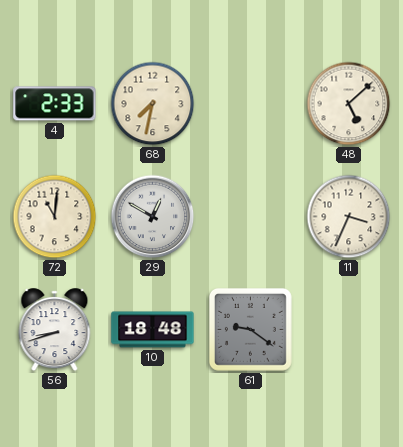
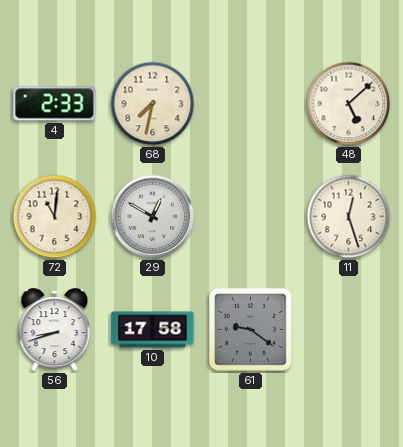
11: 3:34 -> 12:27
10: 18:48 -> 17:58
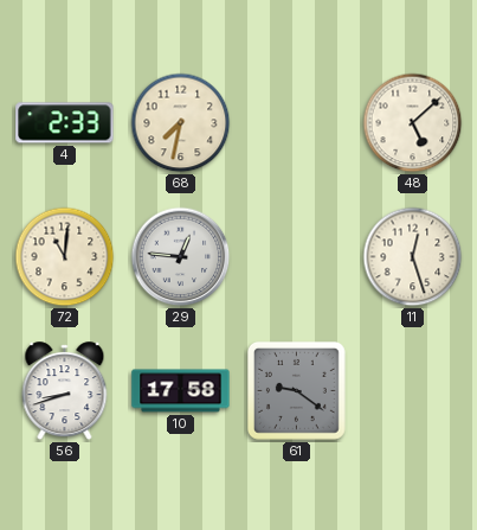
29: 12:50 -> 12:46
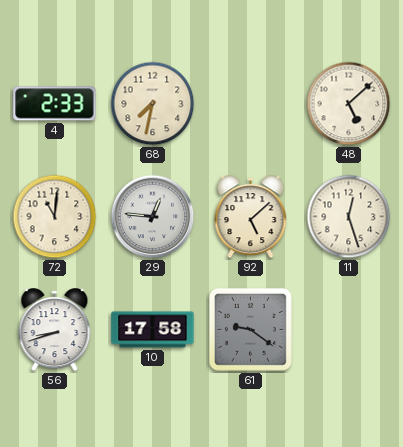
92: none -> 5:08
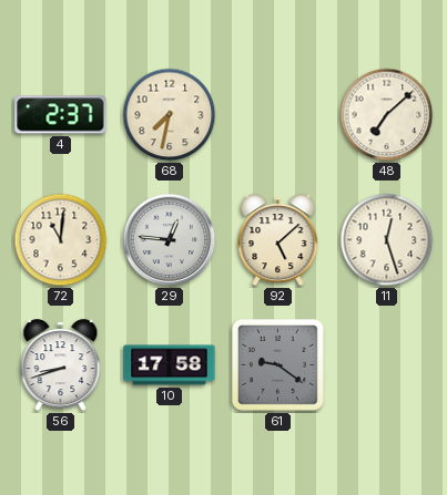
4: 2:33 -> 2:37
48: 5:08 -> 7:08
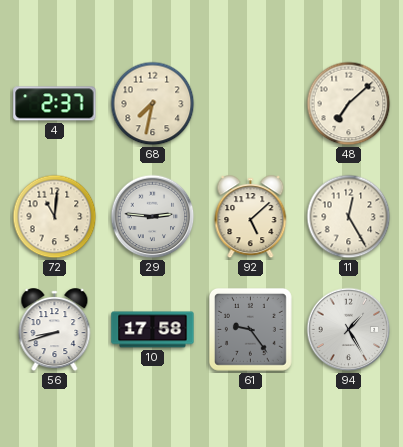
29: 12:46 -> 2:46
11: 12:27 -> 12:25
61: 9:21 -> 9:24
94: none -> 1:25
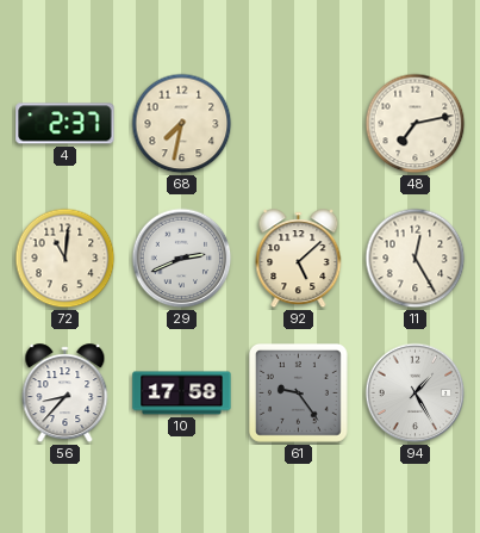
48: 7:08 -> 7:13
29: 2:46 -> 2:41
56: 8:42 -> 8:37
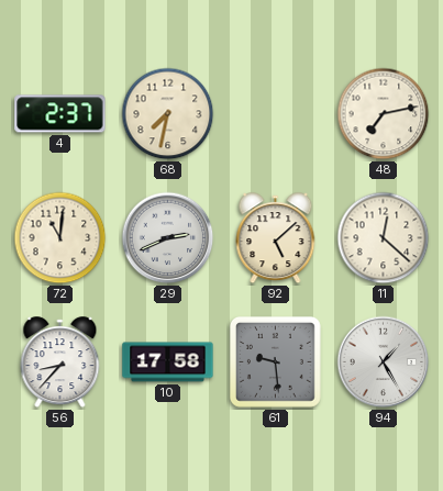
11: 12:25 -> 12:22
61: 9:24 -> 9:29
